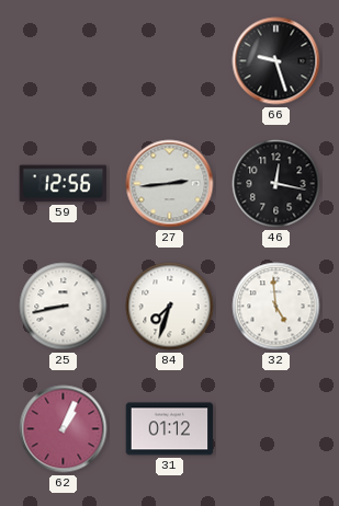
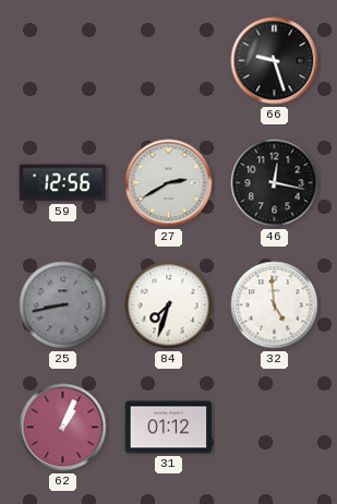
27: 2:44 -> 2:40
25 dial: white -> grey
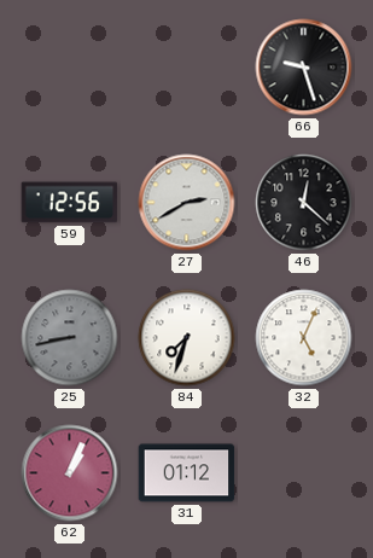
46: 12:17 -> 12:22
32: 4:59 -> 5:04
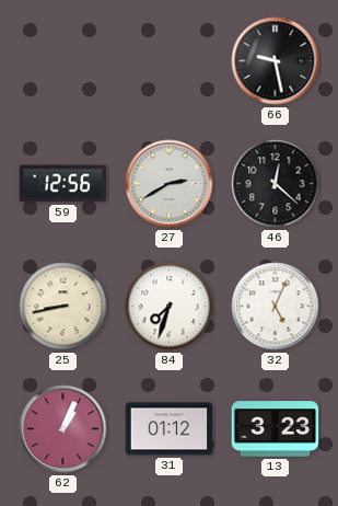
66: 9:27 -> 9:28
25 dial: grey -> cream
13: none -> 3:23
